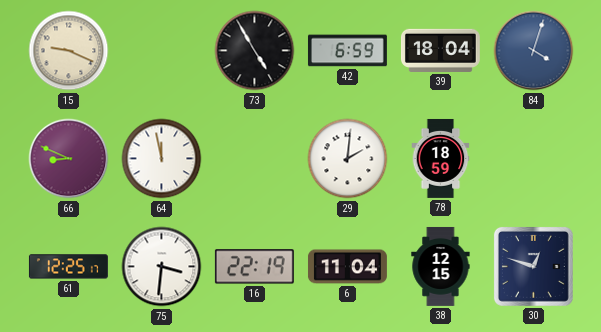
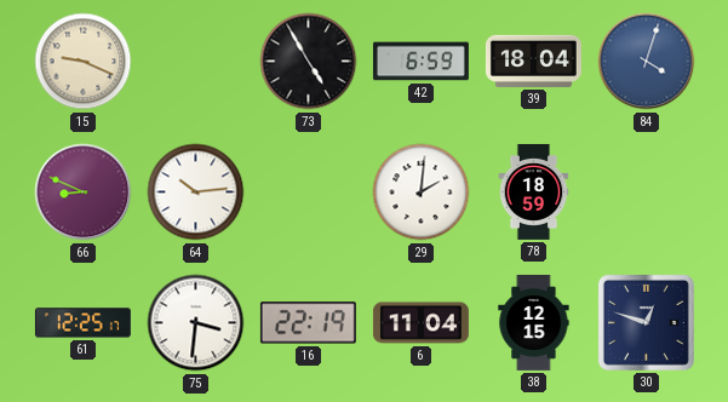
64: 11:58 -> 10:14
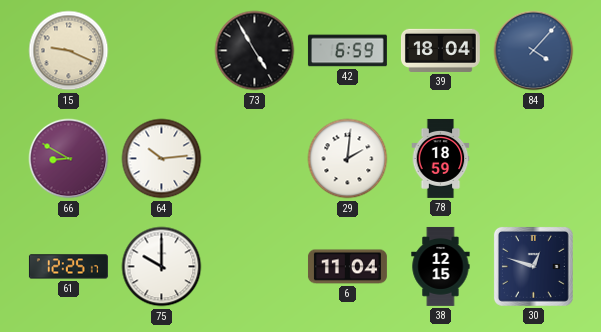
84: 4:03 -> 4:07
66: 8:49 -> 8:50
75: 3:31 -> 10:00
16: 22:19 -> none
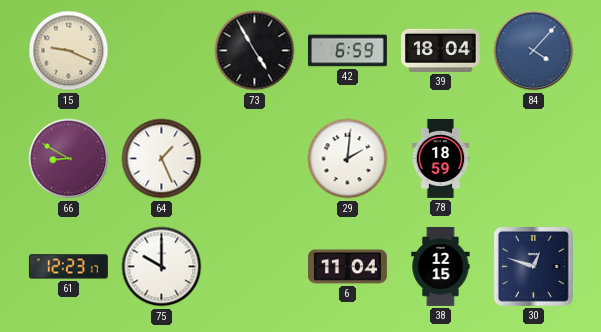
64: 10:14 -> 1:26
61: 12:25 -> 12:23
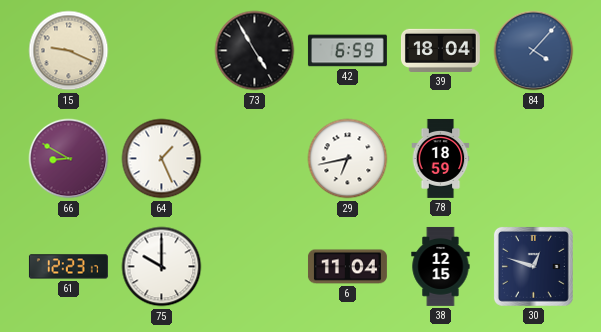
29: 2:01 -> 6:43
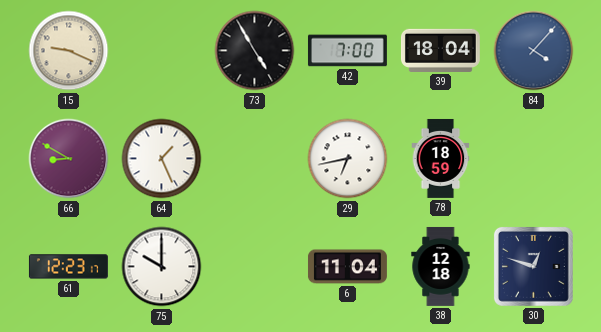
42: 6:59 -> 7:00
38: 12:15 -> 12:18
